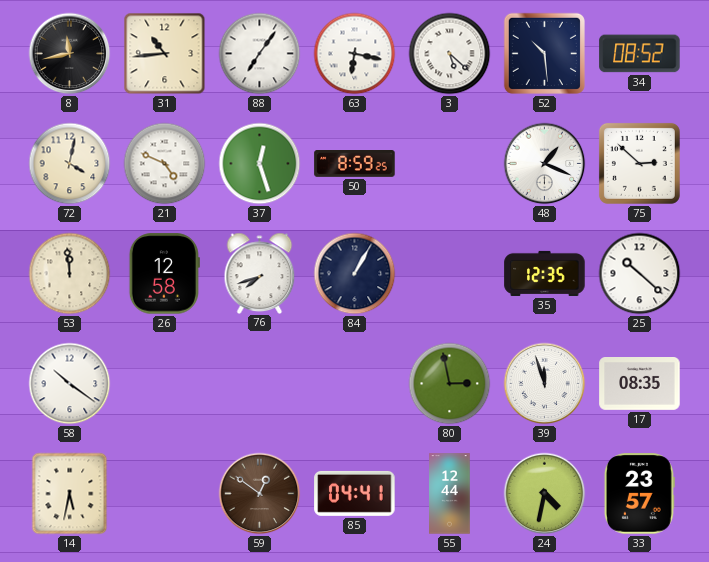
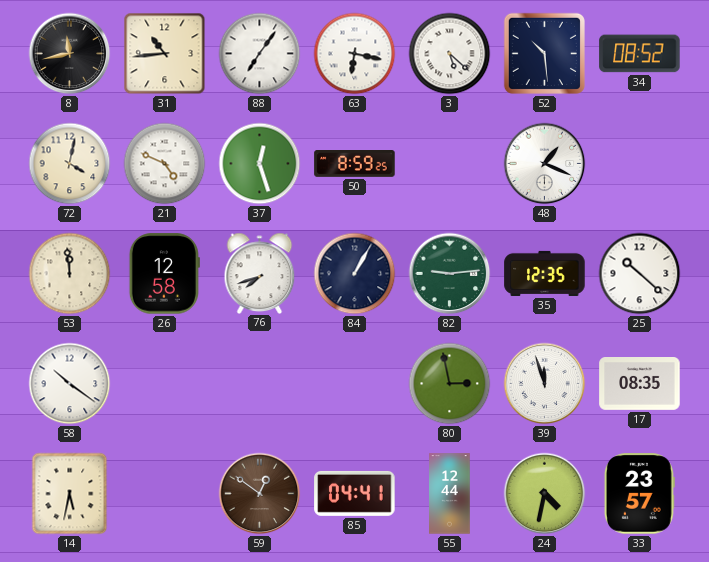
75: 2:52 -> none
82: none -> 9:14
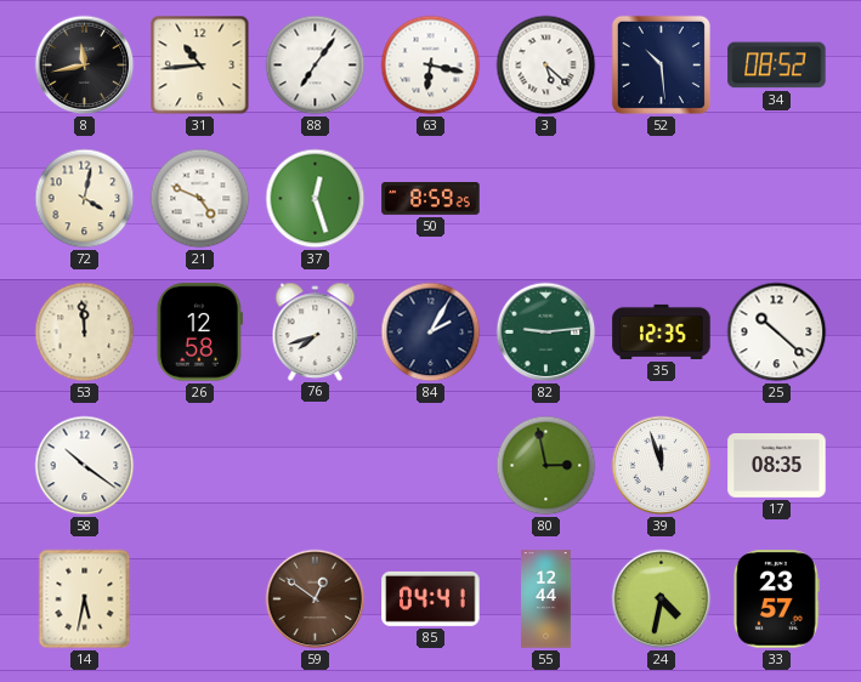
48: 1:19 -> none
84: 1:05 -> 2:05
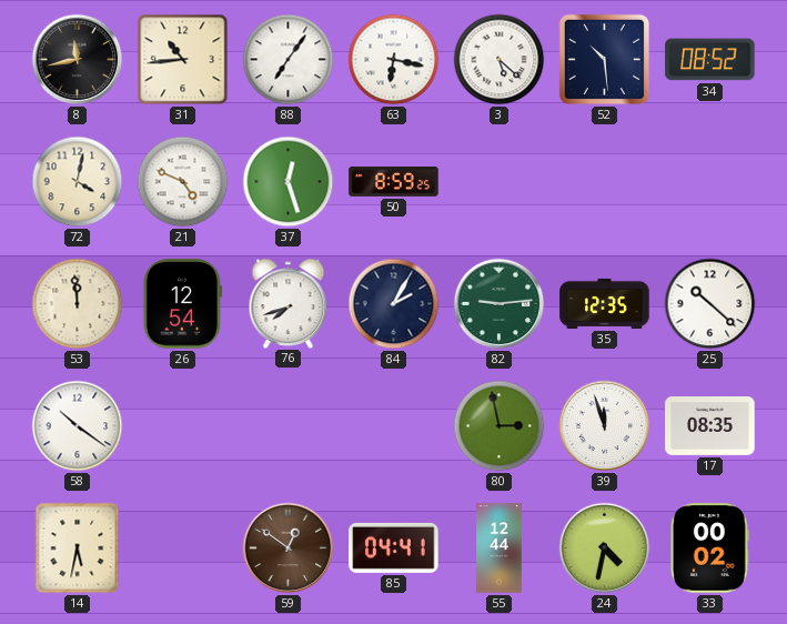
26: 12:58 -> 12:54
33: 23:57 -> 00:02
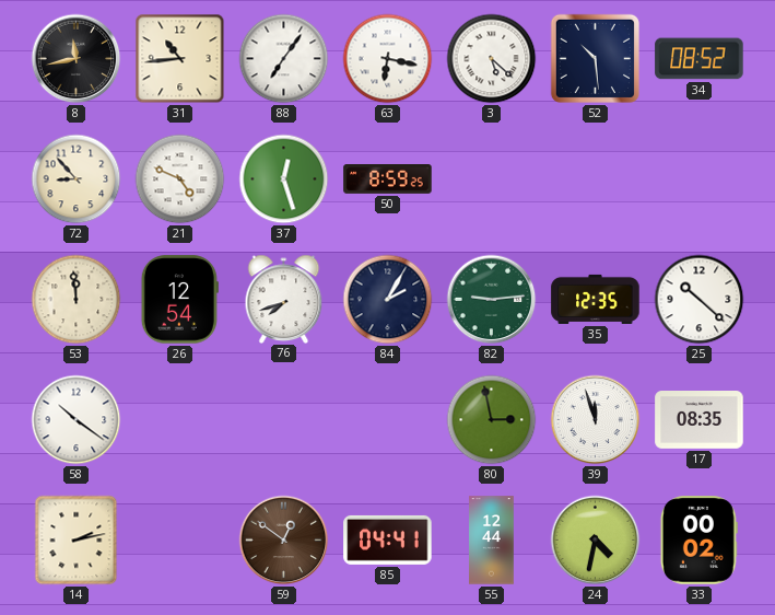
72: 4:02 -> 8:53
14: 5:32 -> 2:13
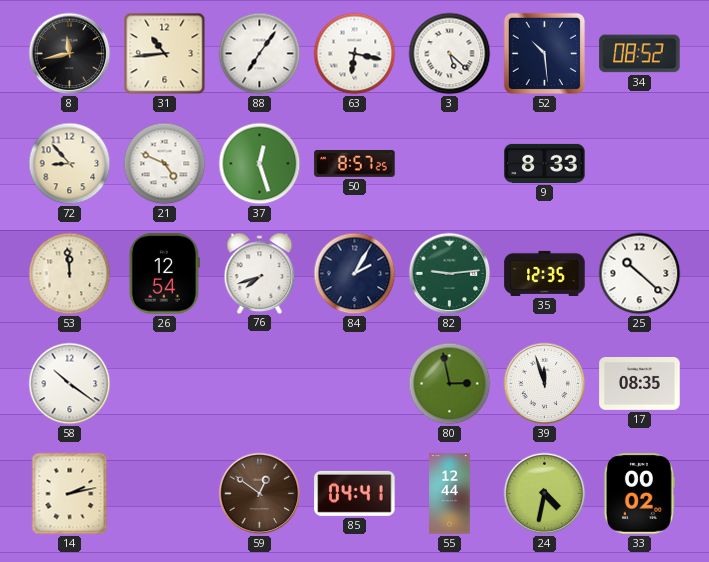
50: 8:59 -> 8:57
9: none -> 8:33
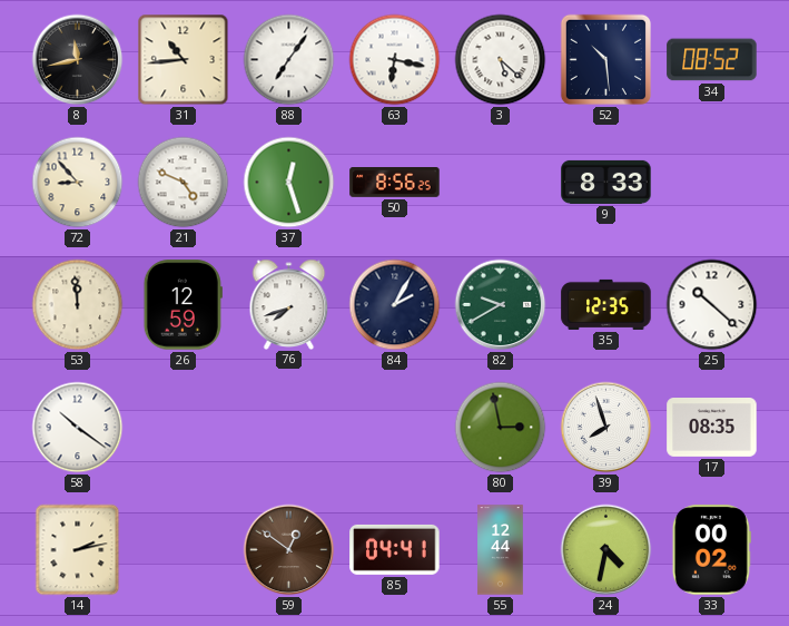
50: 8:57 -> 8:56
26: 12:54 -> 12:59
82: 9:14 -> 9:40
39: 11:57 -> 7:57
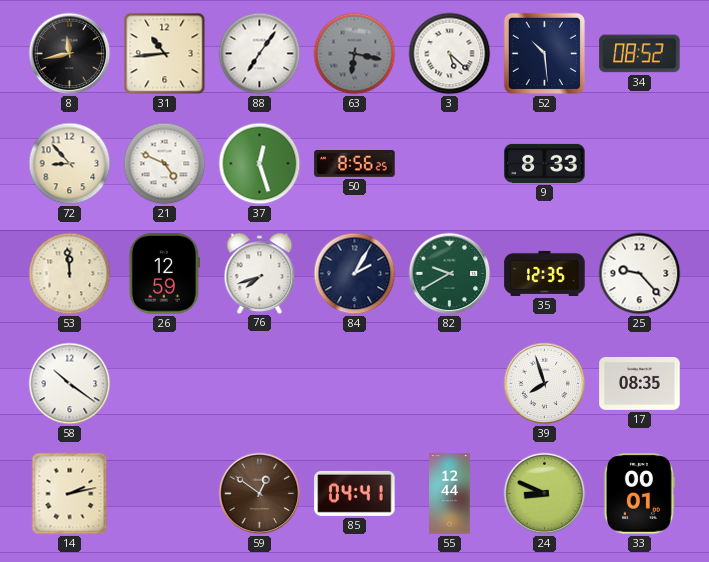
63 dial: white -> grey
25: 10:22 -> 9:23
80: 2:58 -> none
24: 4:32 -> 8:49
33: 00:02 -> 00:01
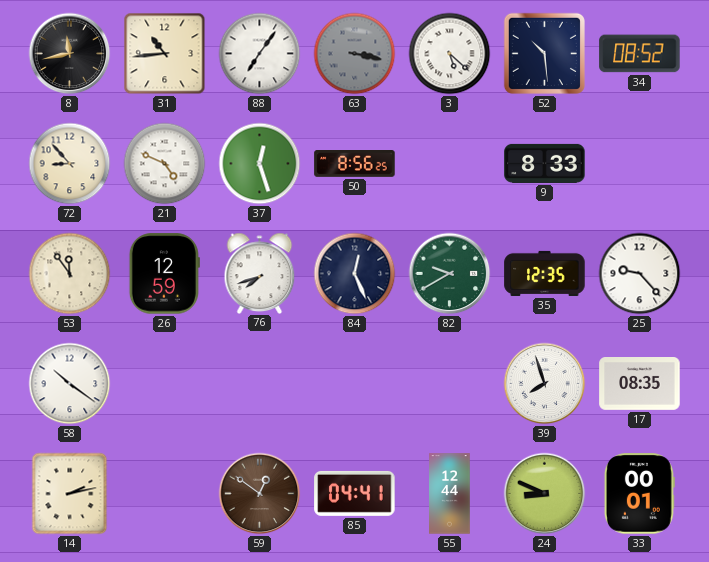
63: 6:17 -> 3:17
53: 11:59 -> 11:54
84: 2:05 -> 12:26
